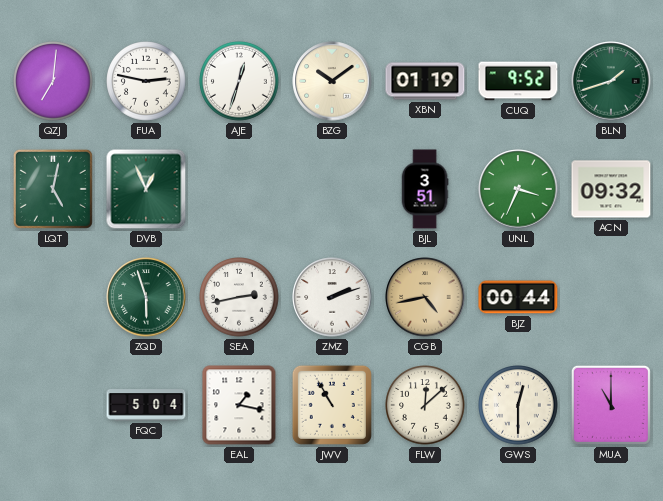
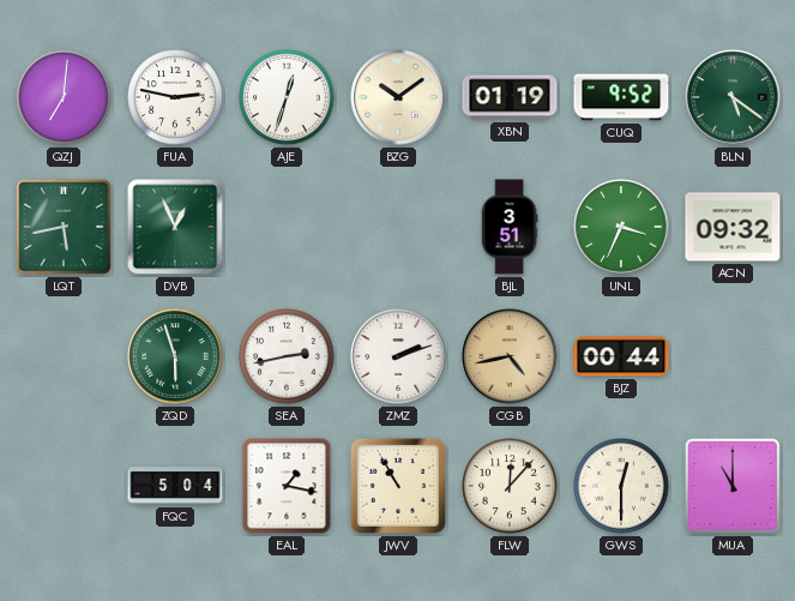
BLN: 1:42 -> 5:21
LQT: 5:02 -> 5:43
FLW: 12:08 -> 12:07
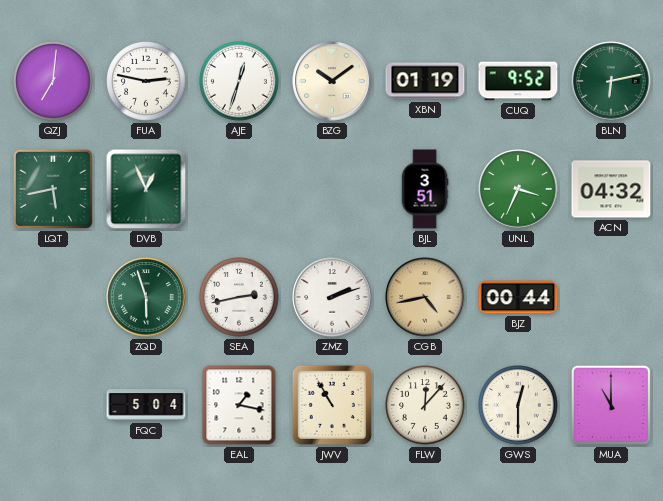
BLN: 5:21 -> 6:13
ACN: 09:32 -> 04:32
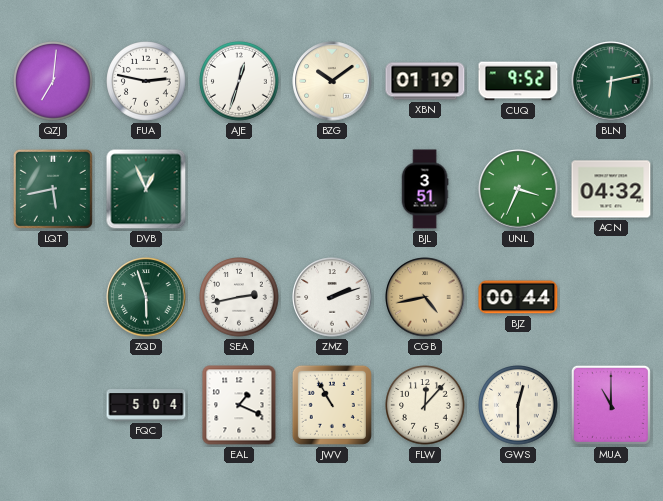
EAL: 1:17 -> 1:19
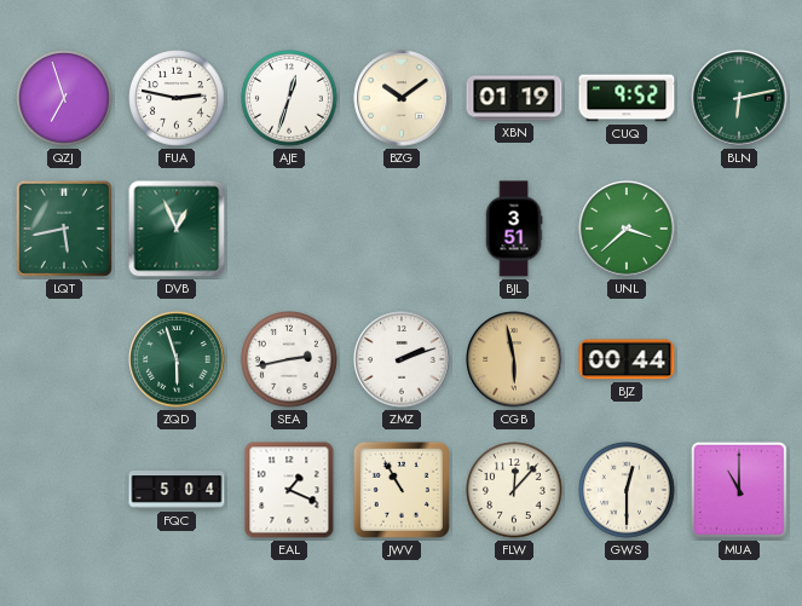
QZJ: 7:01 -> 6:57
UNL: 3:34 -> 3:38
ACN: 04:32 -> none
CGB: 4:43 -> 5:58
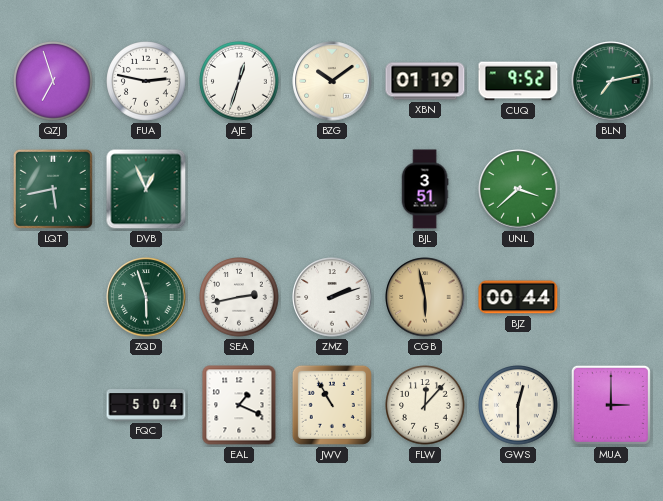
BLN: 6:13 -> 7:13
MUA: 11:00 -> 3:00
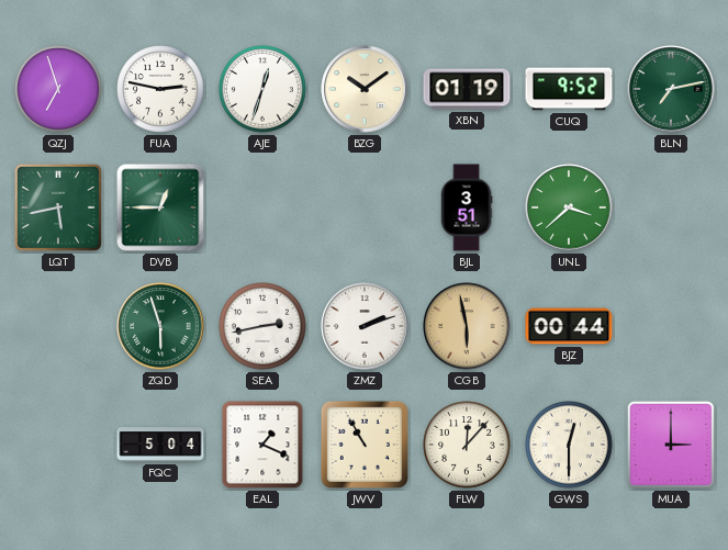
DVB: 12:56 -> 12:45
